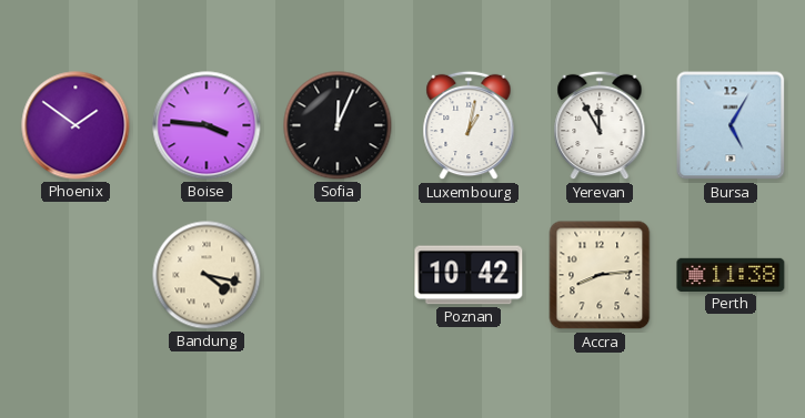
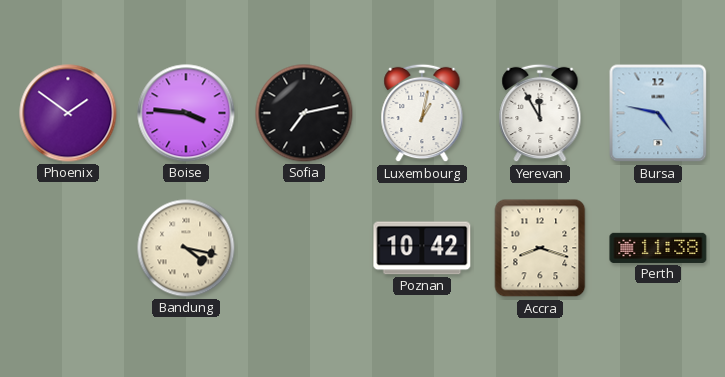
Sofia: 12:04 -> 7:13
Bursa: 5:05 -> 4:47
Accra: 8:14 -> 8:18
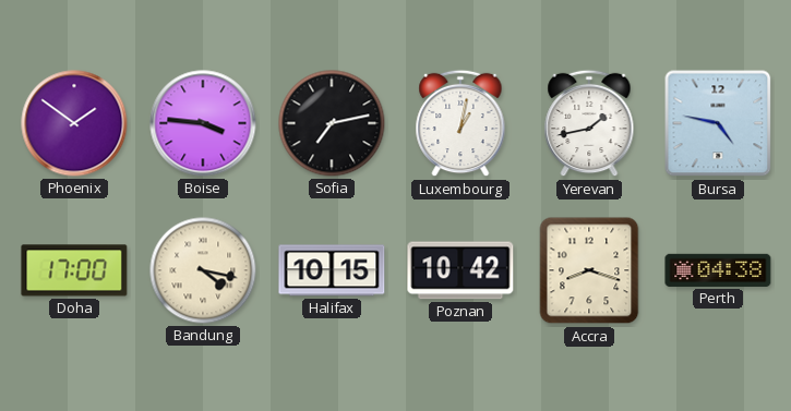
Yerevan: 11:55 -> 1:43
Doha: none -> 17:00
Halifax: none -> 10:15
Perth: 11:38 -> 04:38
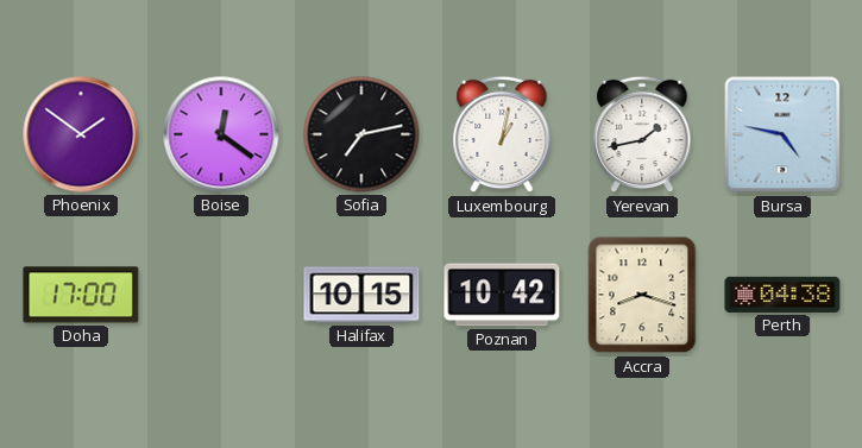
Boise: 3:46 -> 12:21
Bandung: 4:17 -> none
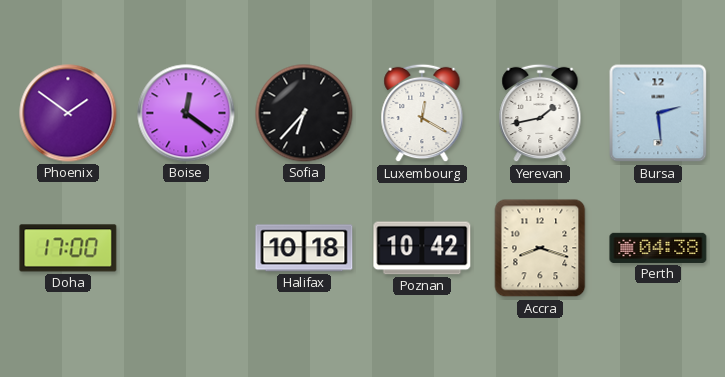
Sofia: 7:13 -> 6:37
Luxembourg: 1:02 -> 12:20
Bursa: 4:47 -> 2:29
Halifax: 10:15 -> 10:18
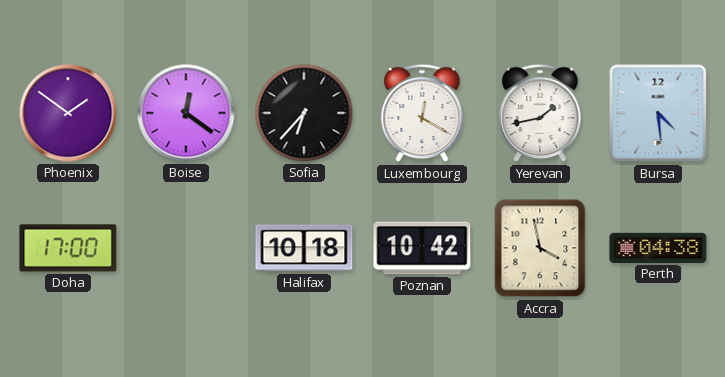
Bursa: 2:29 -> 4:29
Accra: 8:18 -> 3:58
